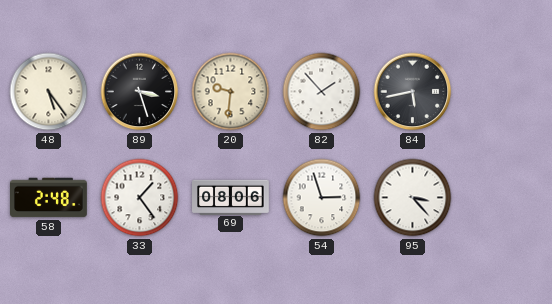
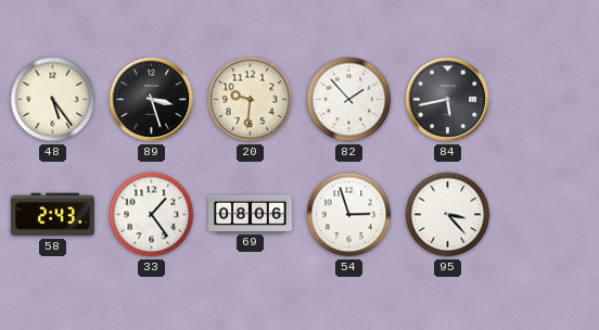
58: 2:48 -> 2:43
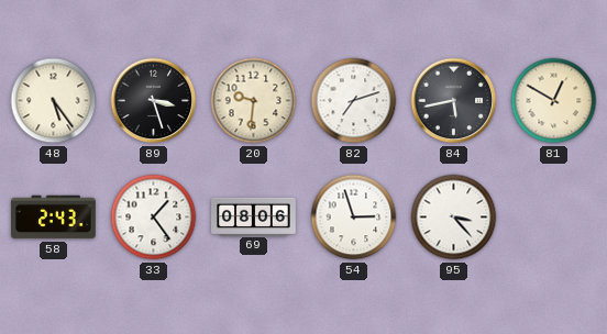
82: 1:53 -> 7:12
81: none -> 12:50
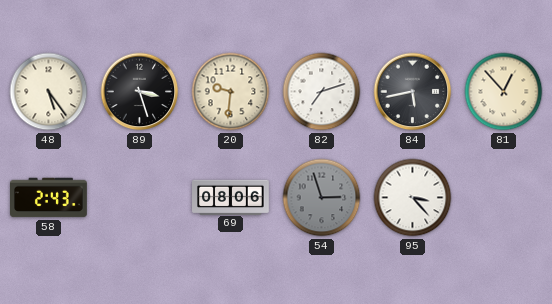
81: 12:50 -> 12:53
33: 1:24 -> none
54 dial: white -> grey
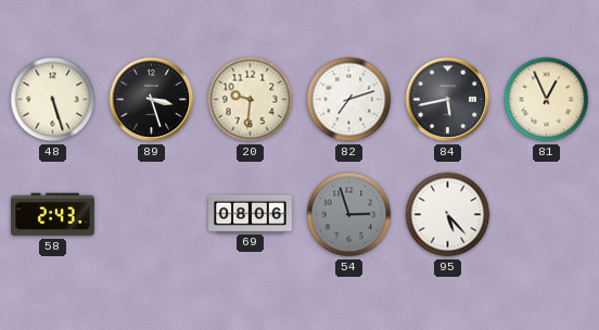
48: 5:24 -> 5:27
81: 12:53 -> 12:56
95: 3:23 -> 5:23
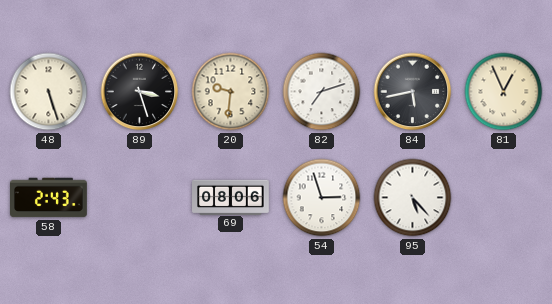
54 dial: grey -> white
